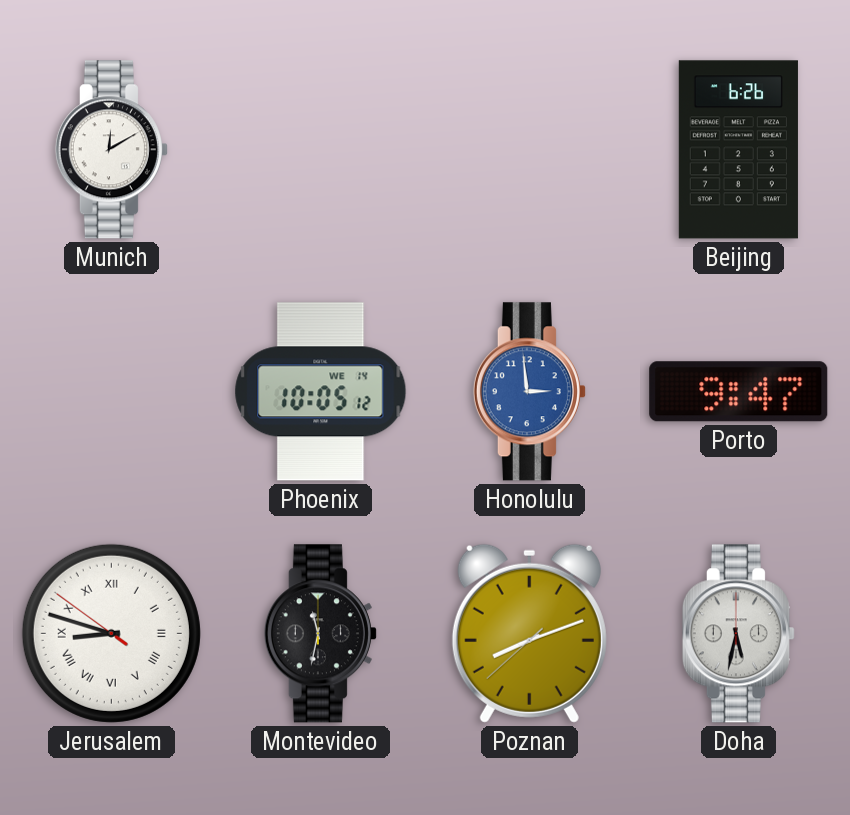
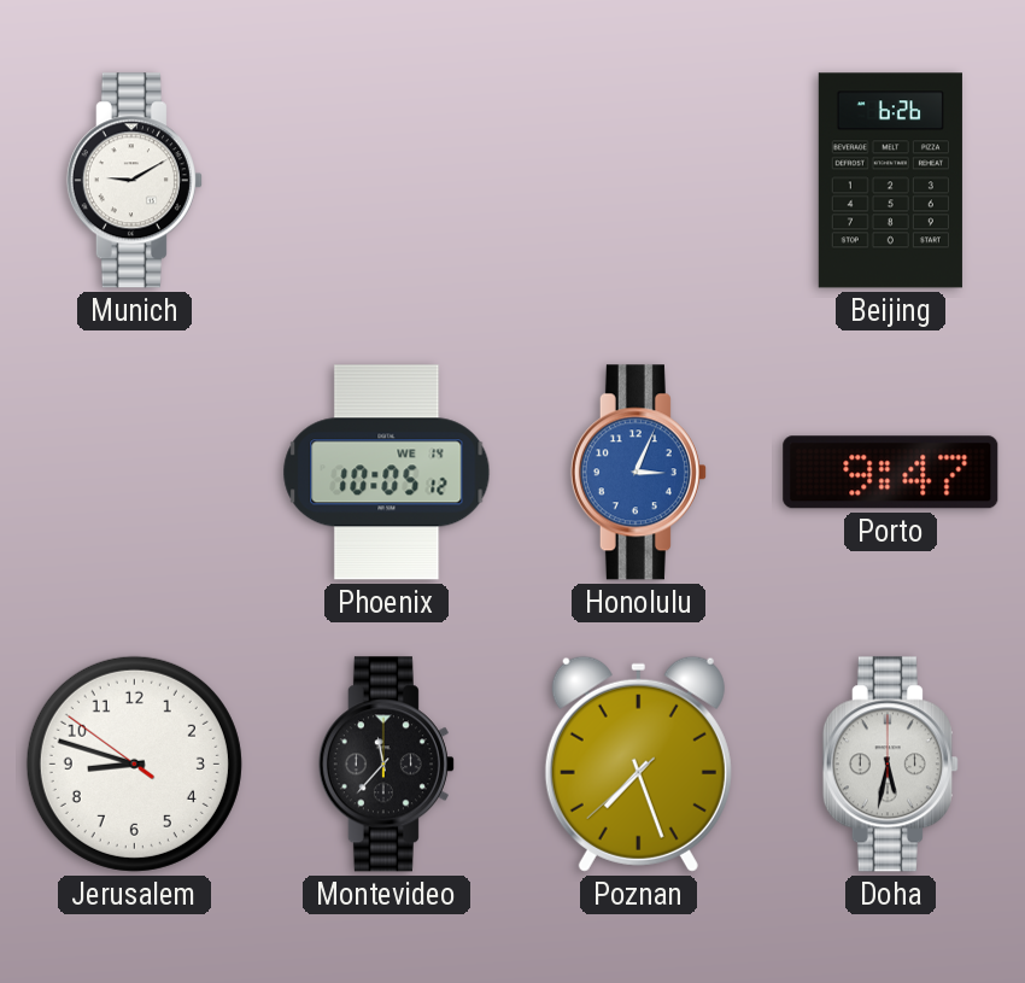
Munich: 12:10 -> 9:10
Honolulu: 2:59 -> 3:04
Jerusalem numerals: Roman -> Arabic
Montevideo: 11:32 -> 11:37
Poznan: 8:11 -> 7:26
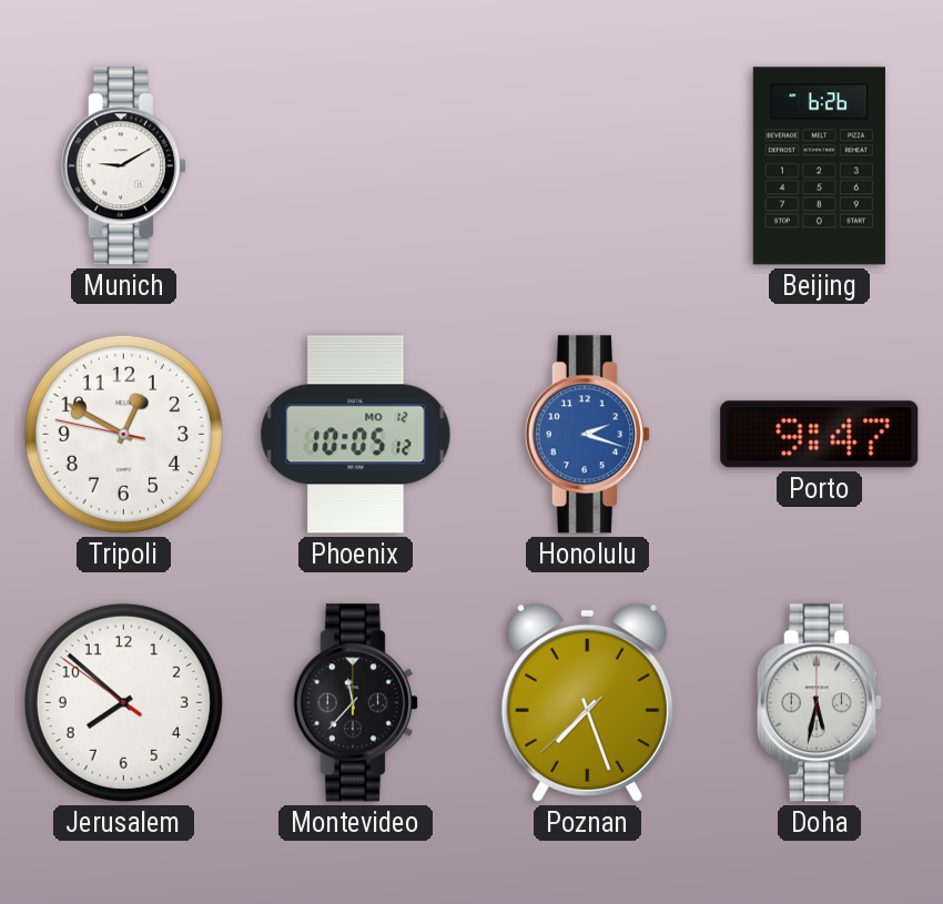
Tripoli: none -> 12:49
Phoenix date: WE 14 -> MO 12
Honolulu: 3:04 -> 2:18
Jerusalem: 8:47 -> 7:51
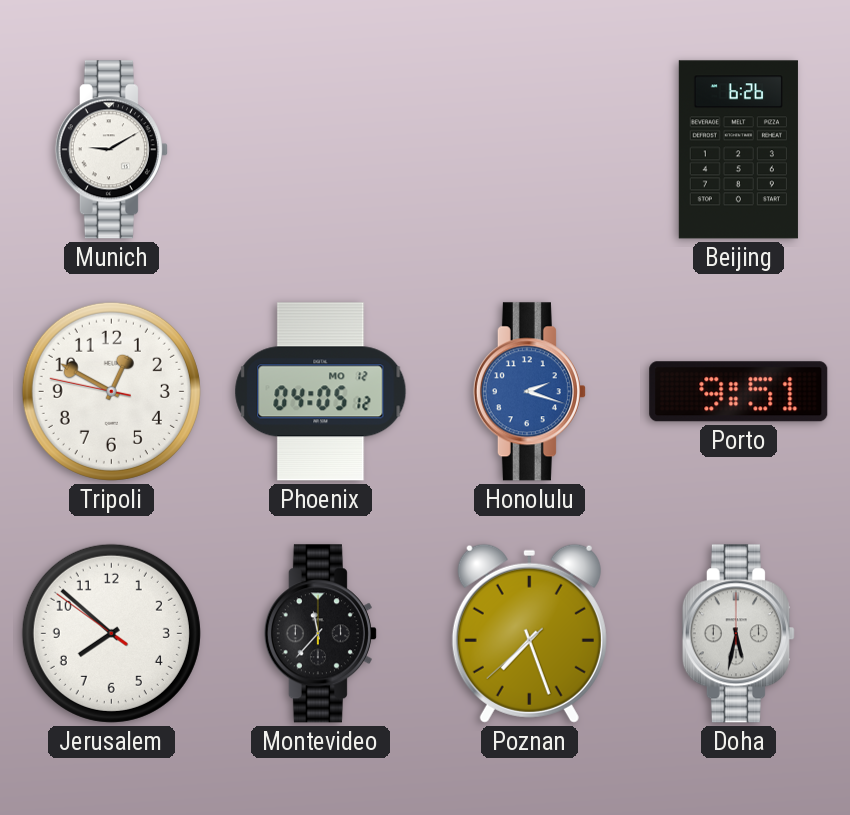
Phoenix: 10:05 -> 04:05
Porto: 9:47 -> 9:51
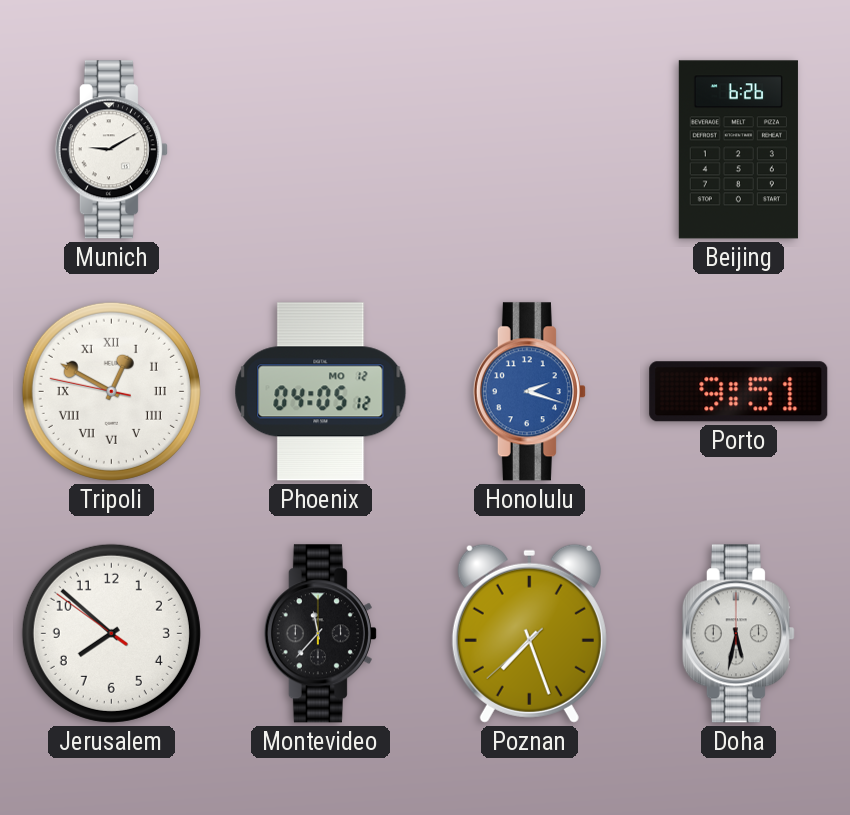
Tripoli numerals: Arabic -> Roman
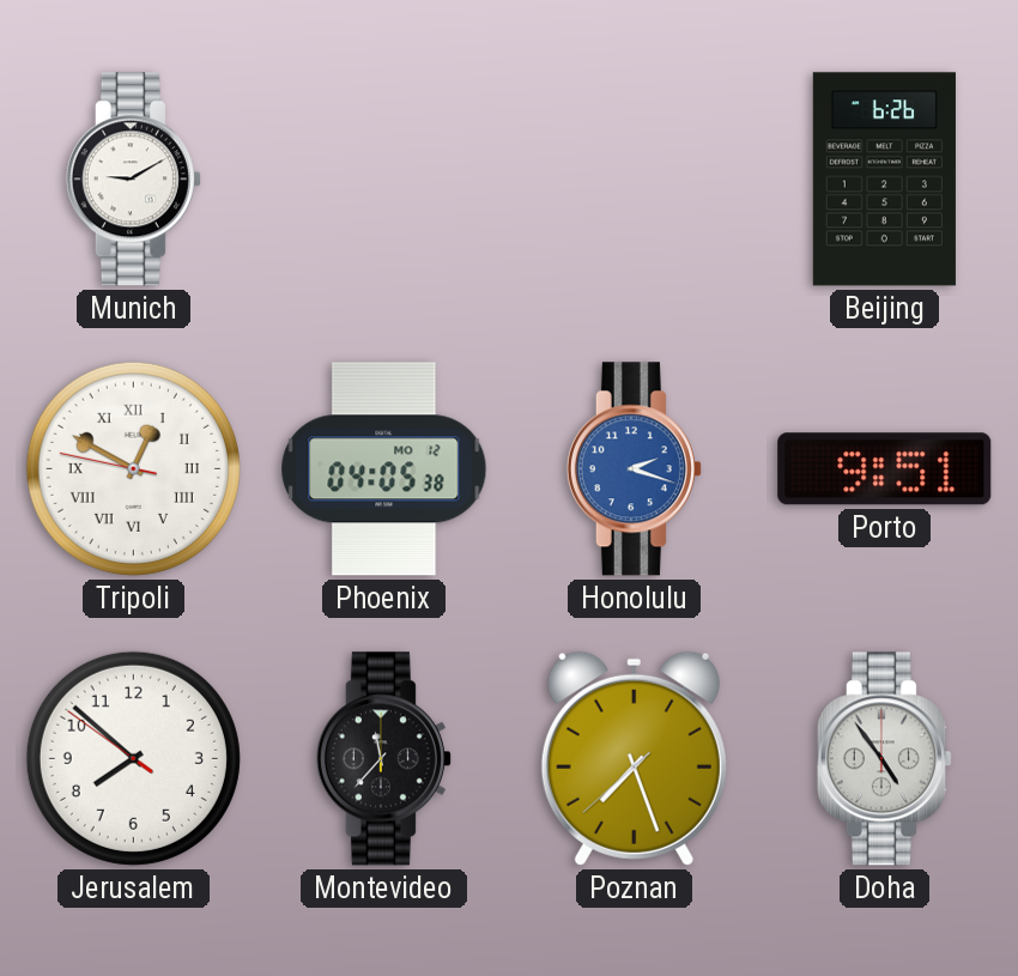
Phoenix: 04:05:12 -> 04:05:38
Doha: 5:32 -> 4:54
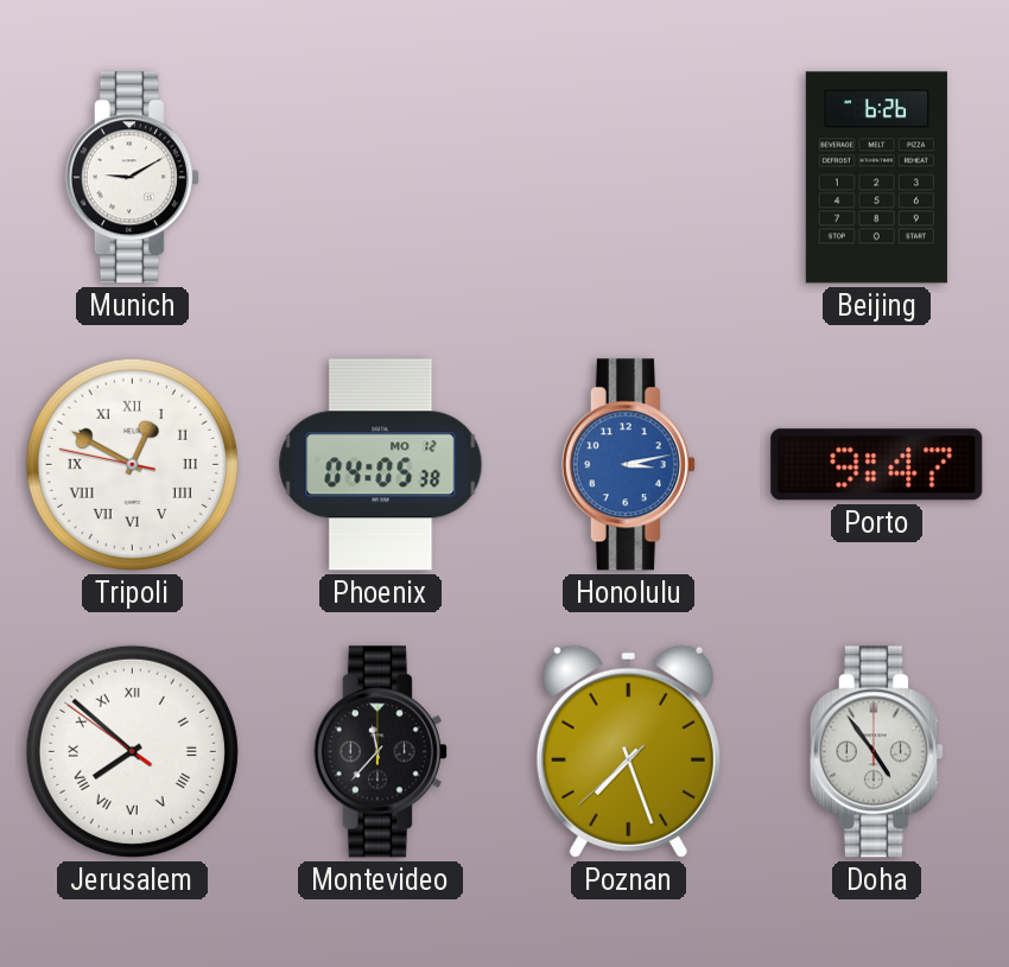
Honolulu: 2:18 -> 3:13
Porto: 9:51 -> 9:47
Jerusalem numerals: Arabic -> Roman
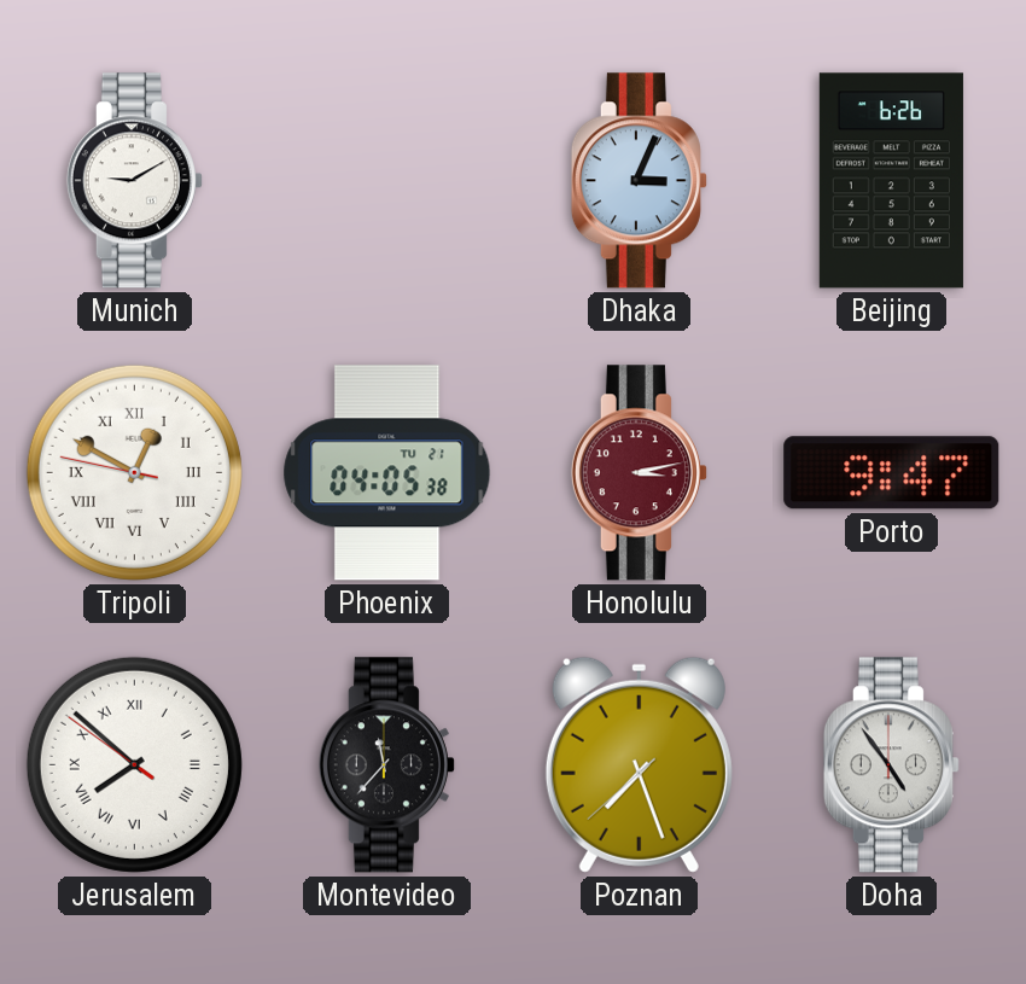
Dhaka: none -> 3:04
Phoenix date: MO 12 -> TU 21
Honolulu dial: blue -> burgundy
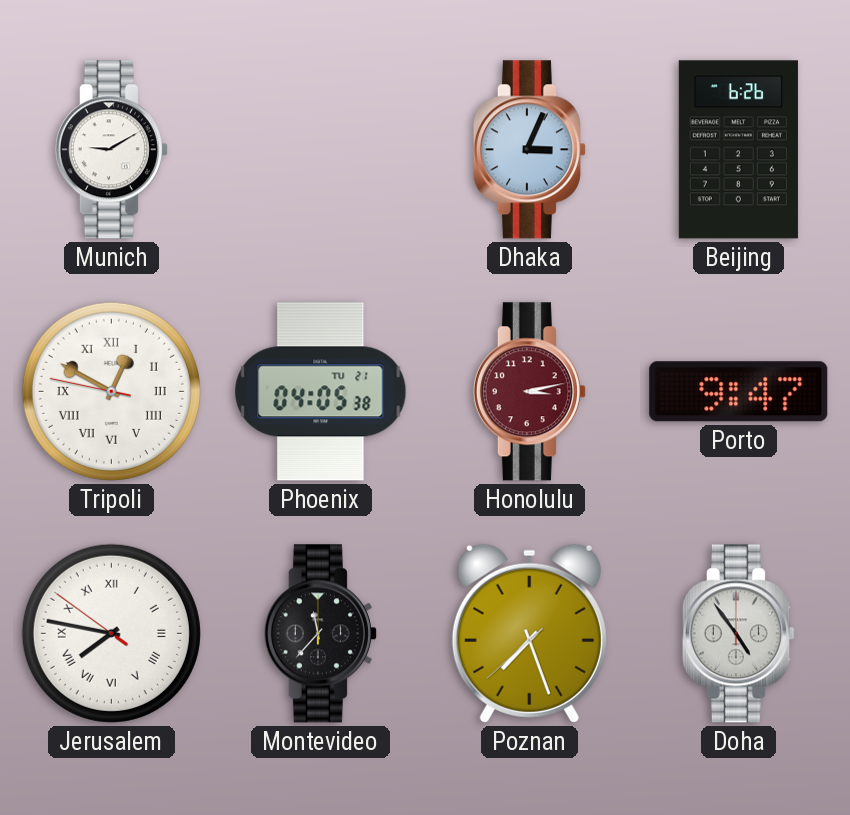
Jerusalem: 7:51 -> 7:46
